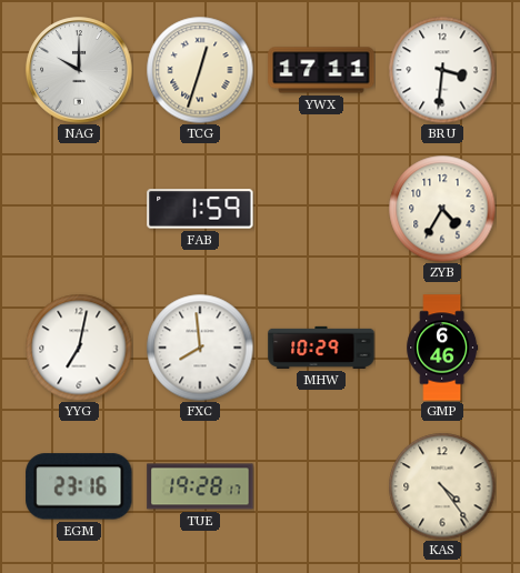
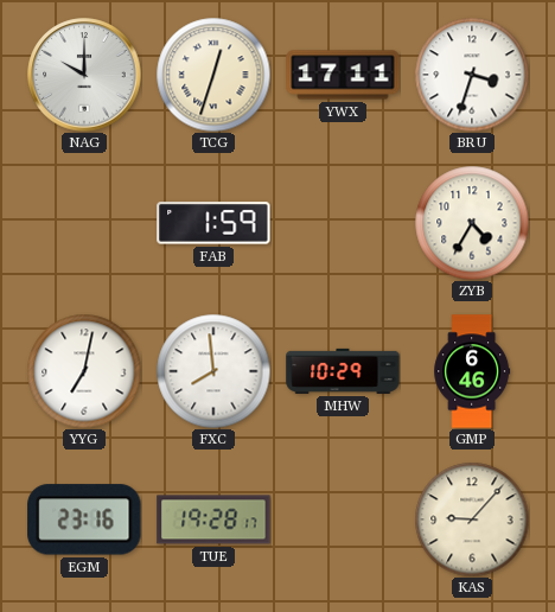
BRU: 3:31 -> 3:33
KAS: 4:24 -> 9:07
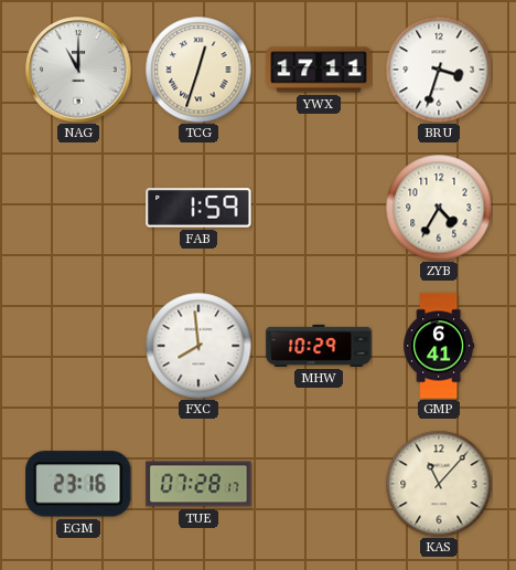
NAG: 10:00 -> 11:00
YYG: 7:02 -> none
GMP: 6:46 -> 6:41
TUE: 19:28 -> 07:28
KAS: 9:07 -> 11:07
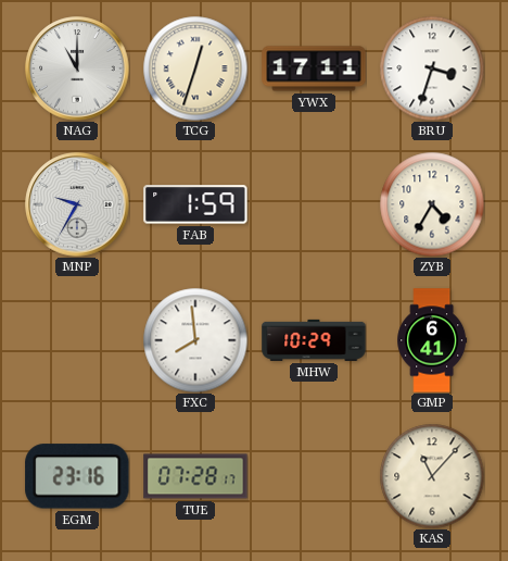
MNP: none -> 9:35
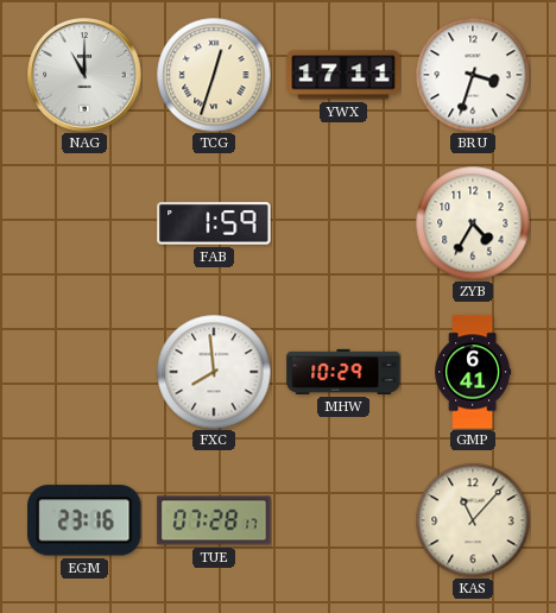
MNP: 9:35 -> none
